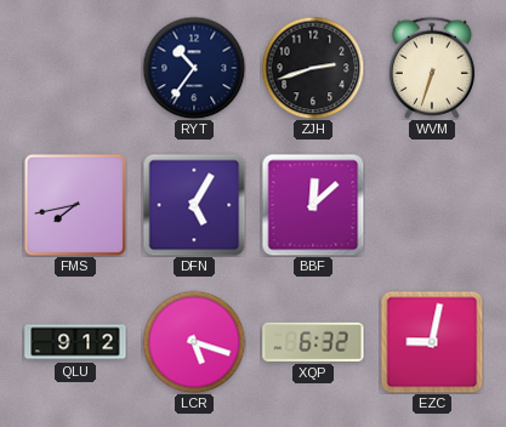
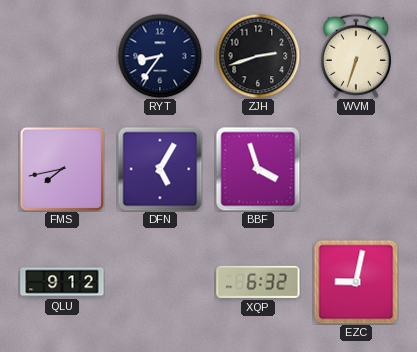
RYT: 10:36 -> 8:36
BBF: 12:08 -> 3:57
LCR: 5:18 -> none
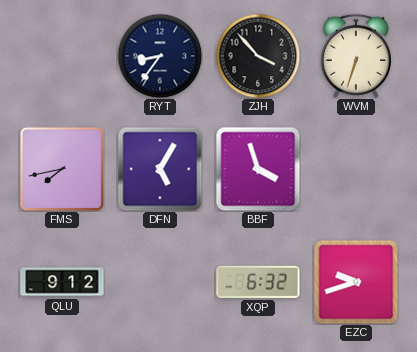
ZJH: 2:42 -> 3:53
EZC: 9:02 -> 9:42
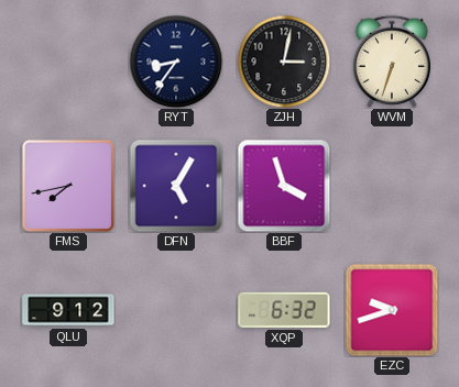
ZJH: 3:53 -> 3:02
